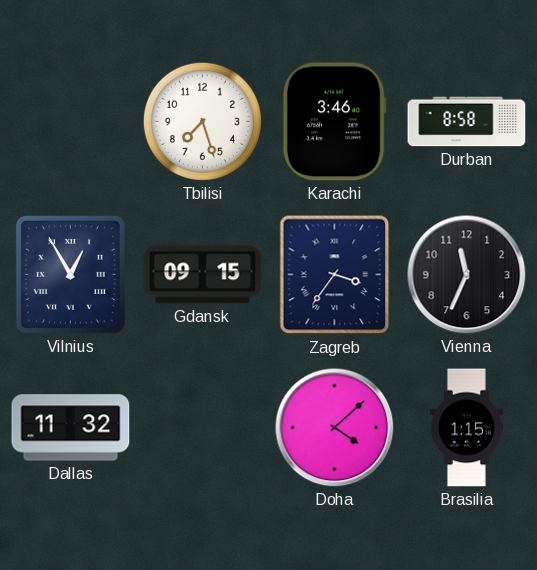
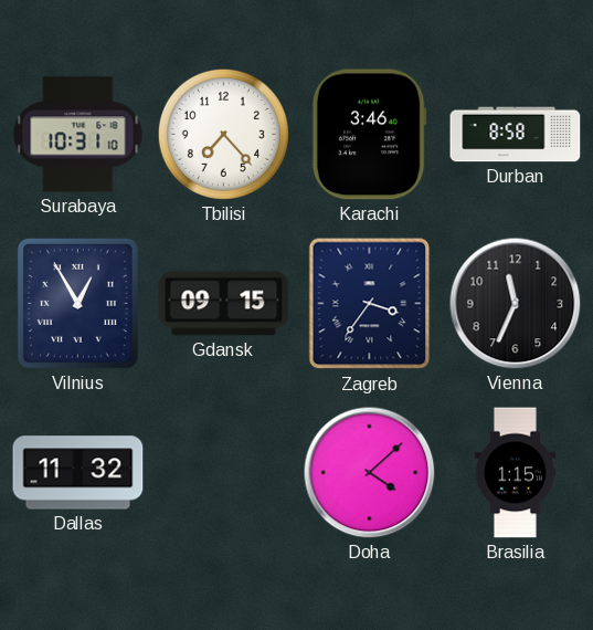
Surabaya: none -> 10:31
Tbilisi: 7:27 -> 7:23
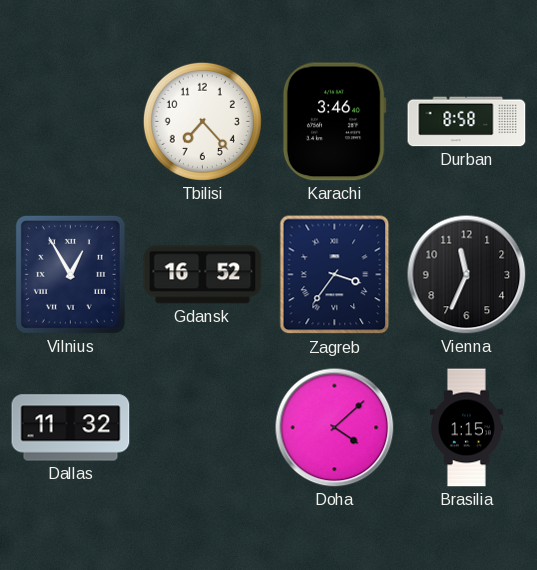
Surabaya: 10:31 -> none
Gdansk: 09:15 -> 16:52
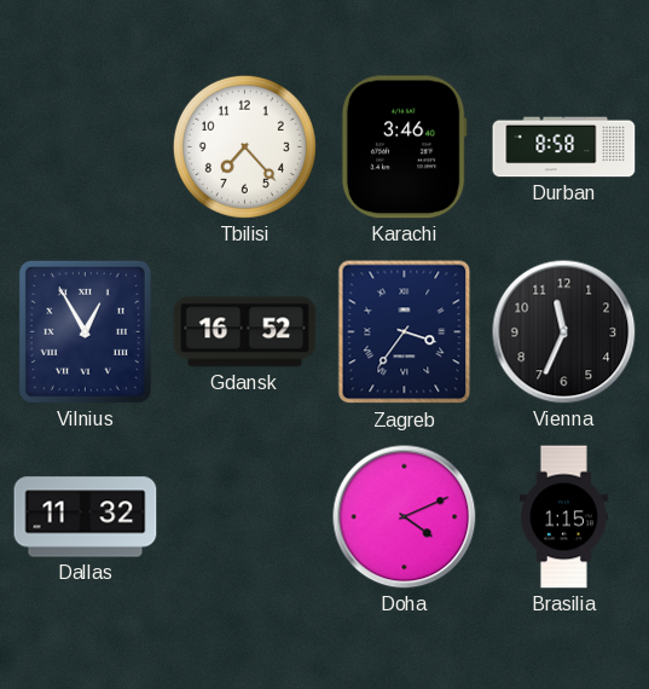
Doha: 4:08 -> 4:11
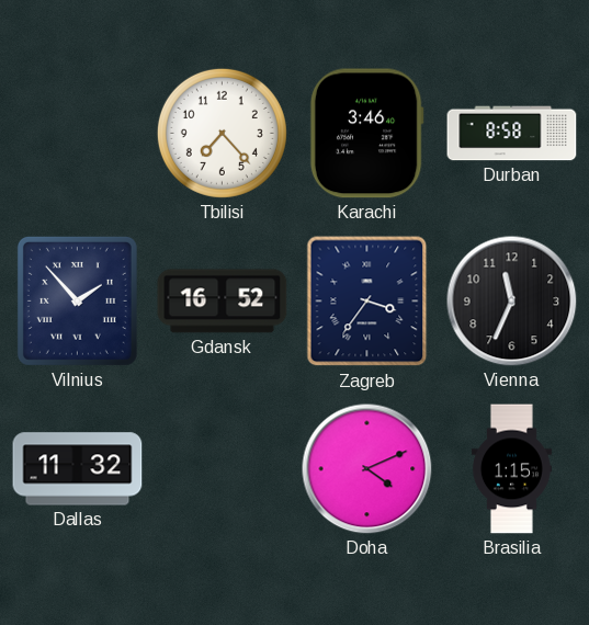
Vilnius: 12:55 -> 1:53
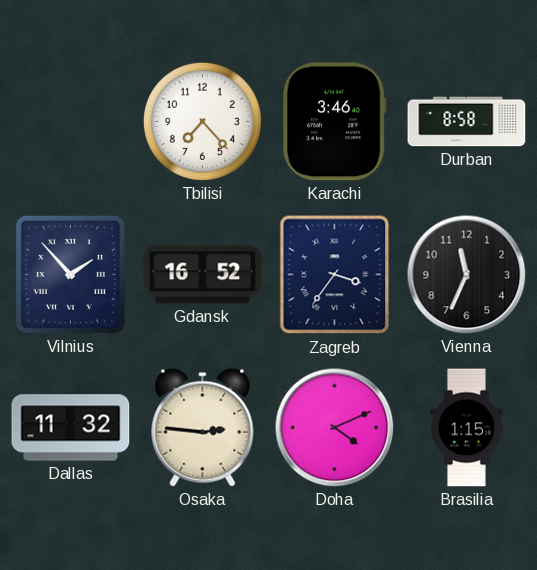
Osaka: none -> 2:46
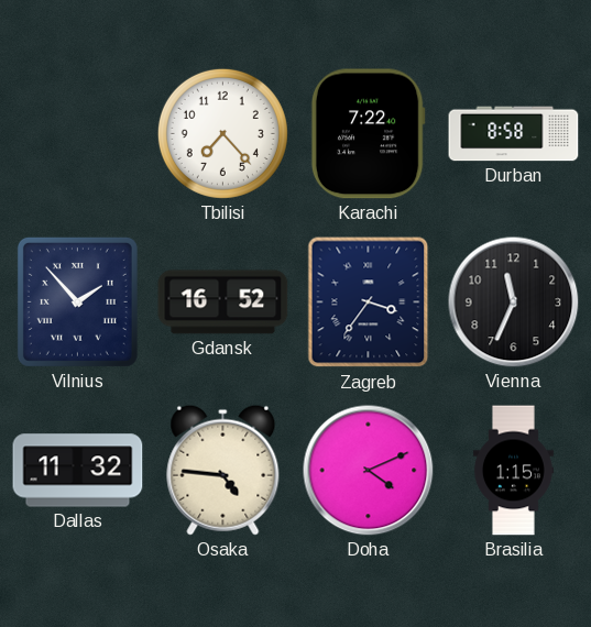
Karachi: 3:46 -> 7:22
Osaka: 2:46 -> 4:46
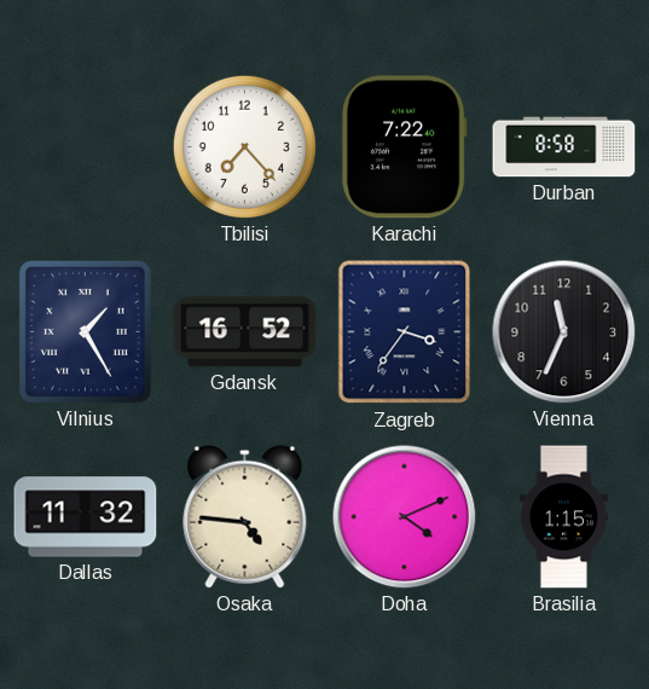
Vilnius: 1:53 -> 1:25
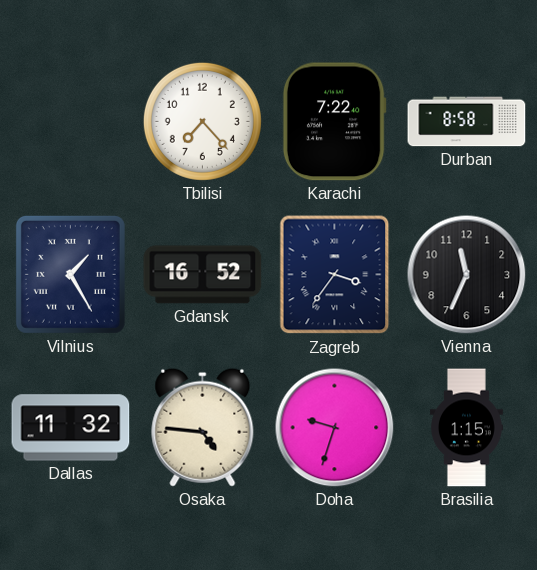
Doha: 4:11 -> 9:33
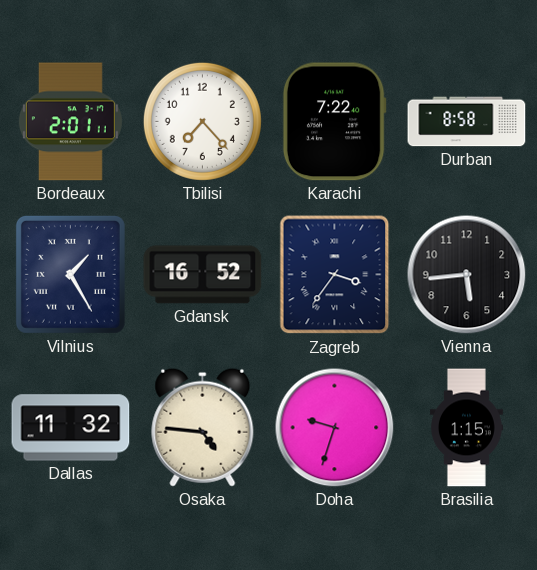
Bordeaux: none -> 2:01
Vienna: 11:34 -> 5:44
